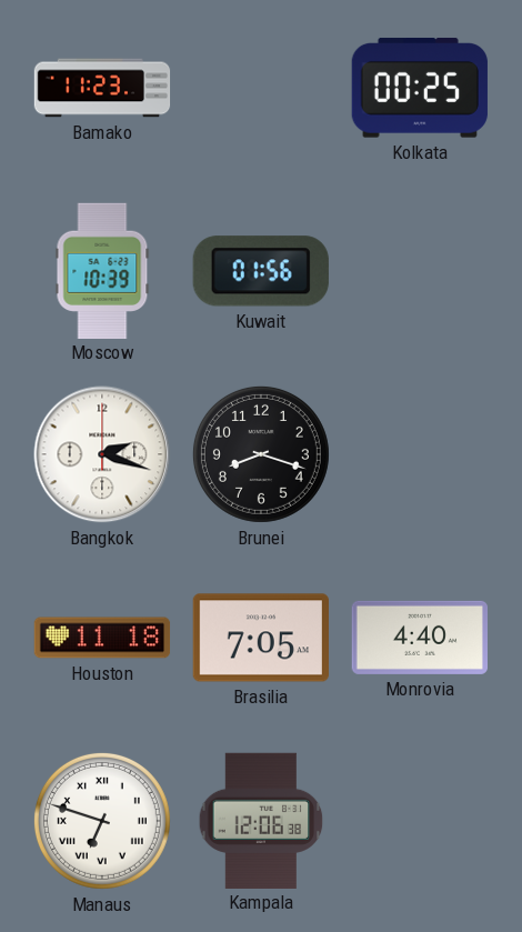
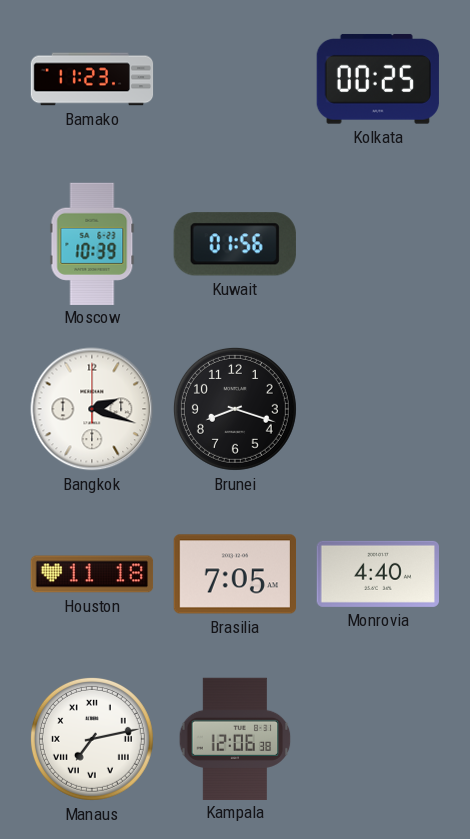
Manaus: 6:48 -> 7:13
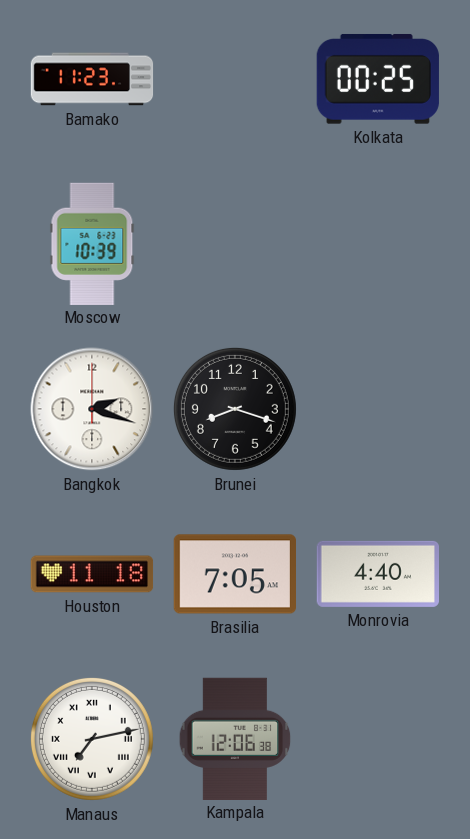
Kuwait: 01:56 -> none
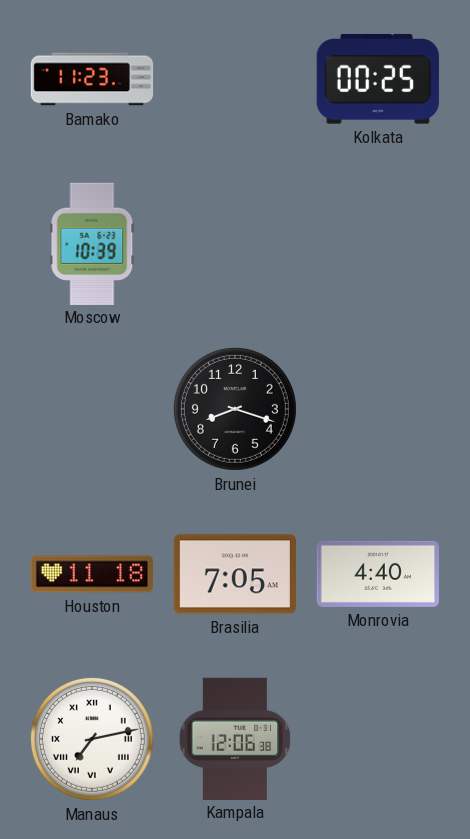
Bangkok: 2:18 -> none
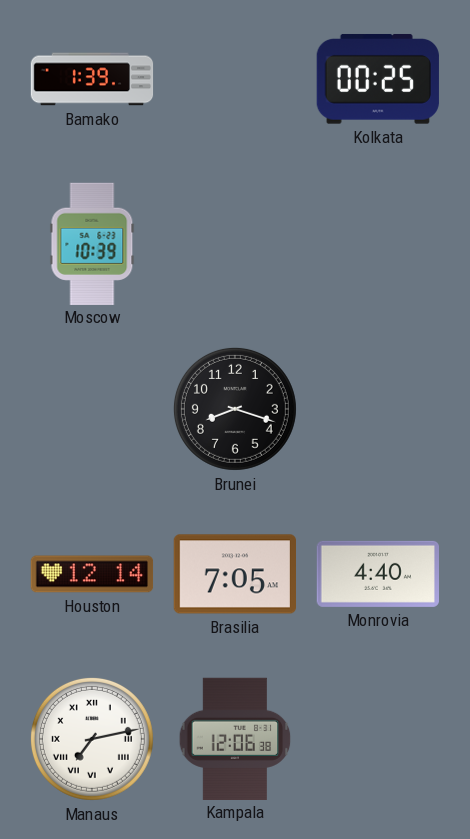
Bamako: 11:23 -> 1:39
Houston: 11:18 -> 12:14
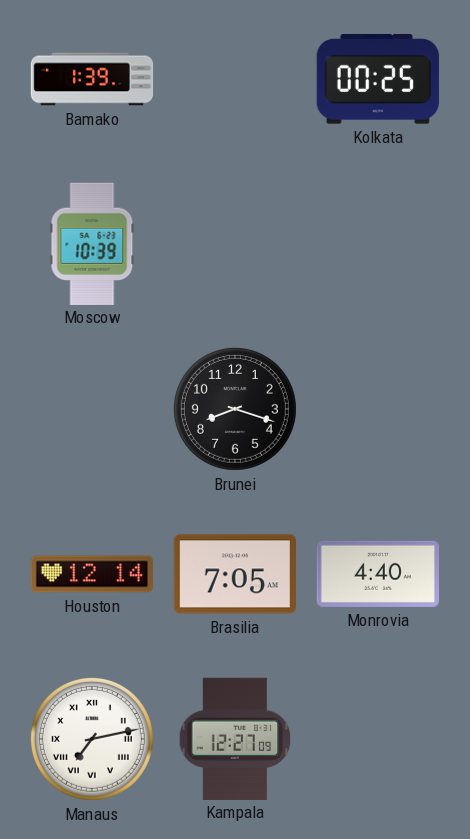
Kampala: 12:06 -> 12:27
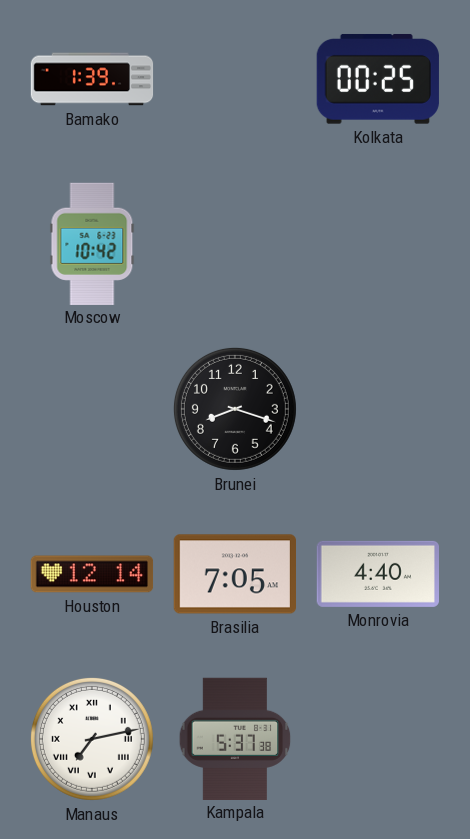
Moscow: 10:39 -> 10:42
Kampala: 12:27 -> 5:37
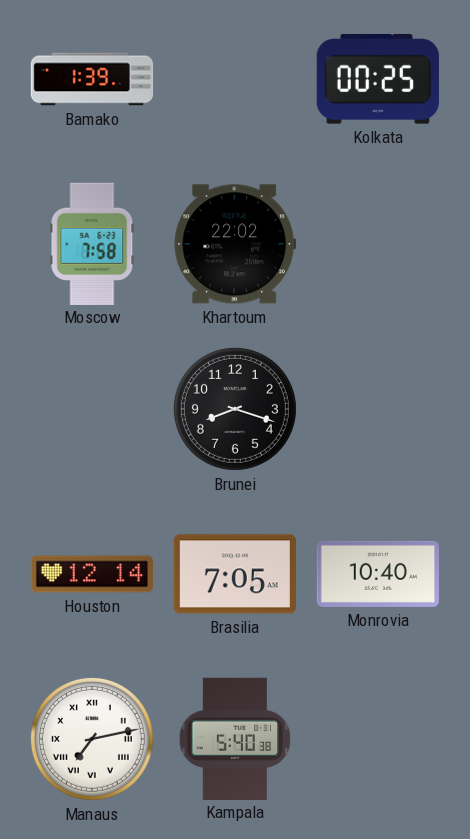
Moscow: 10:42 -> 7:58
Khartoum: none -> 22:02
Monrovia: 4:40 -> 10:40
Kampala: 5:37 -> 5:40
